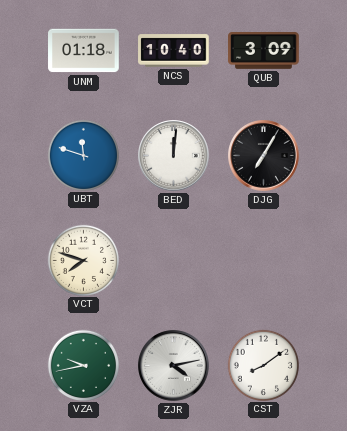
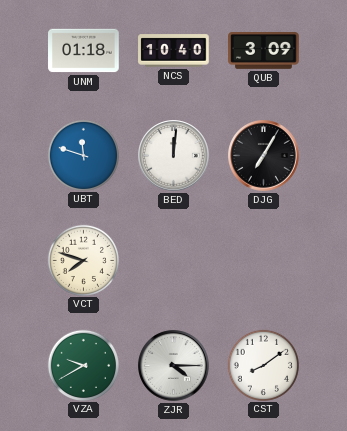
VZA: 9:43 -> 9:40
ZJR: 4:13 -> 4:15
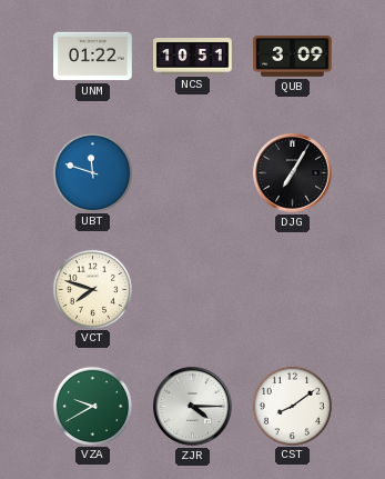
UNM: 01:18 -> 01:22
NCS: 10:40 -> 10:51
BED: 12:01 -> none
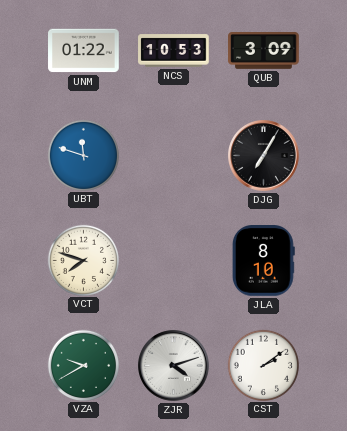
NCS: 10:51 -> 10:53
JLA: none -> 8:10
ZJR: 4:15 -> 4:12
CST: 8:09 -> 2:09
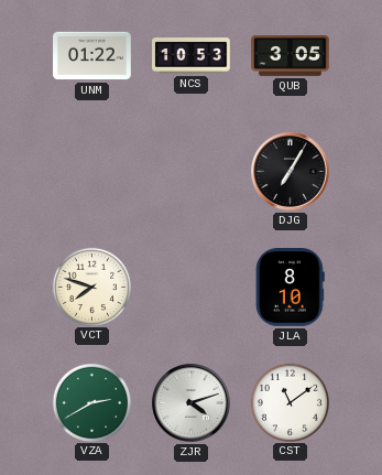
QUB: 3:09 -> 3:05
UBT: 11:48 -> none
VZA: 9:40 -> 2:40
CST: 2:09 -> 11:09
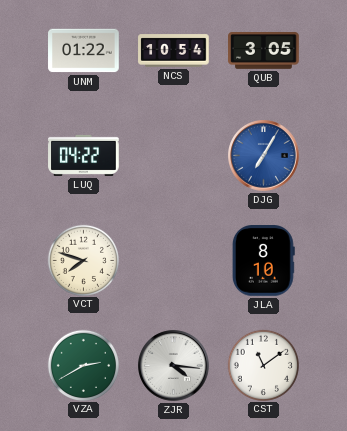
NCS: 10:53 -> 10:54
LUQ: none -> 04:22
DJG dial: black -> blue
ZJR: 4:12 -> 4:16
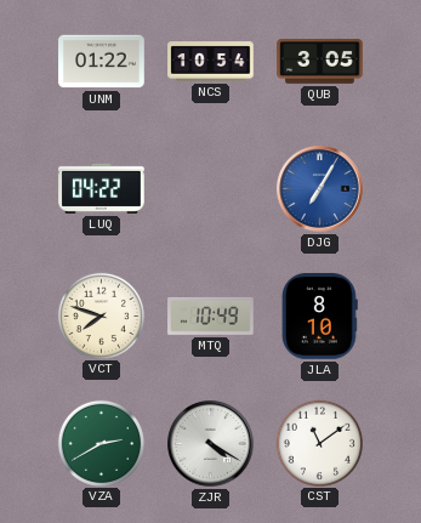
MTQ: none -> 10:49
ZJR: 4:16 -> 4:20
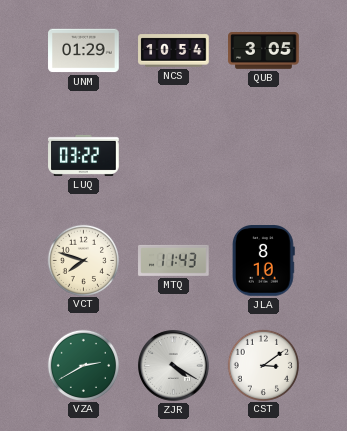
UNM: 01:22 -> 01:29
LUQ: 04:22 -> 03:22
DJG: 7:05 -> none
MTQ: 10:49 -> 11:43
CST: 11:09 -> 3:09
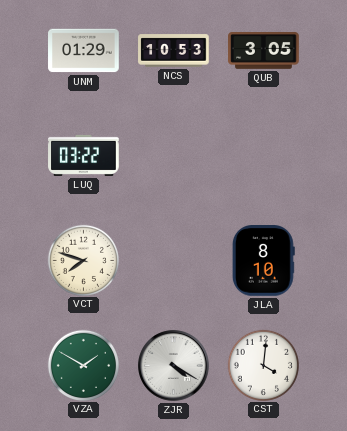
NCS: 10:54 -> 10:53
MTQ: 11:43 -> none
VZA: 2:40 -> 1:50
CST: 3:09 -> 4:01
